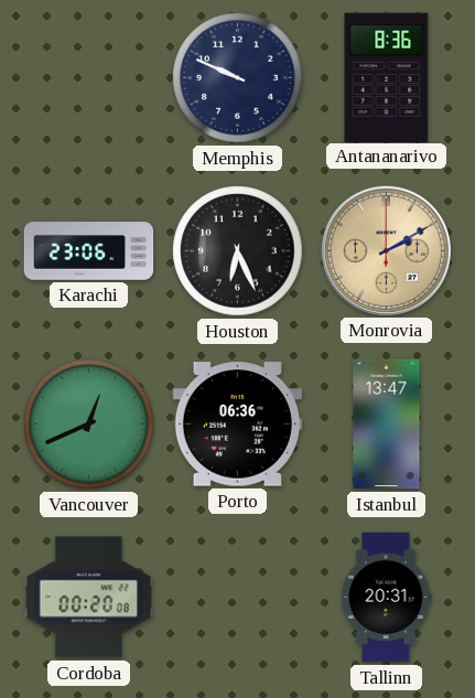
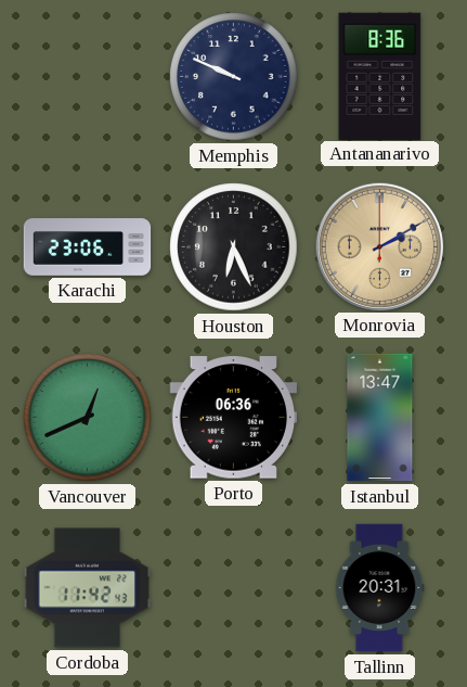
Cordoba: 00:20 -> 11:42
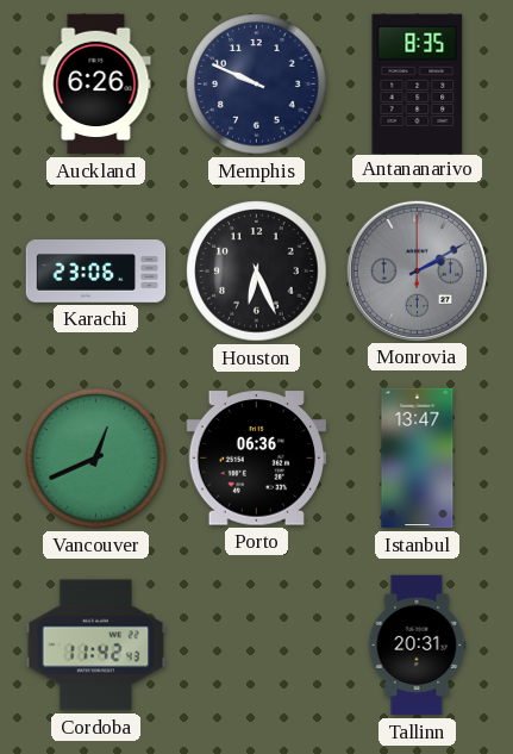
Auckland: none -> 6:26
Antananarivo: 8:36 -> 8:35
Monrovia dial: champagne -> grey
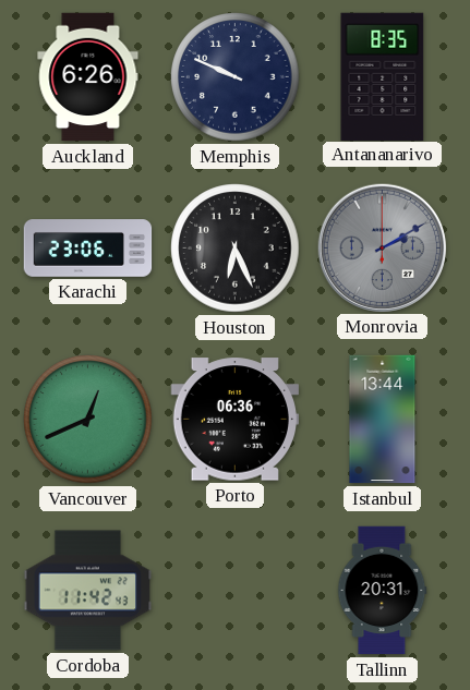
Istanbul: 13:47 -> 13:44
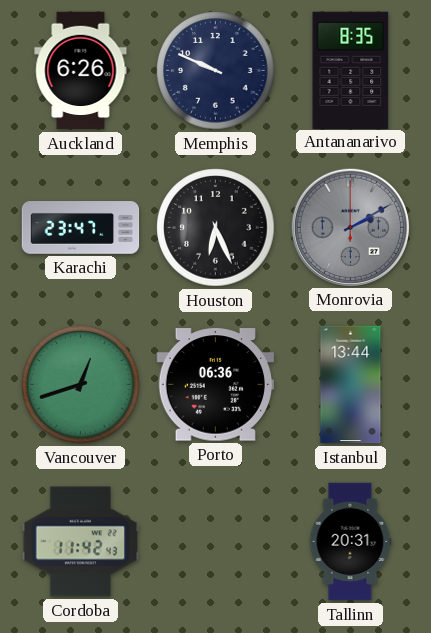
Karachi: 23:06 -> 23:47
Vancouver: 12:41 -> 12:42
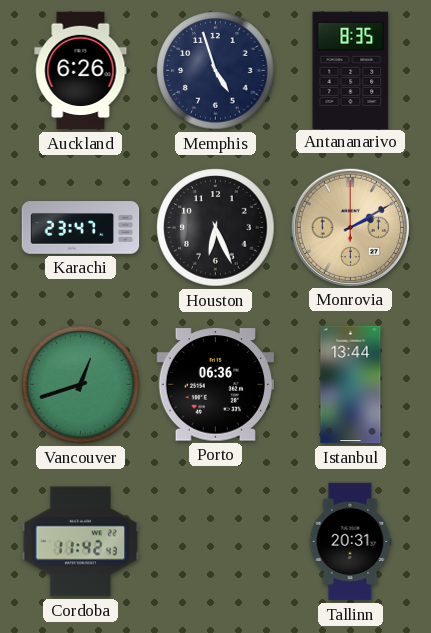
Memphis: 9:49 -> 4:57
Monrovia dial: grey -> champagne
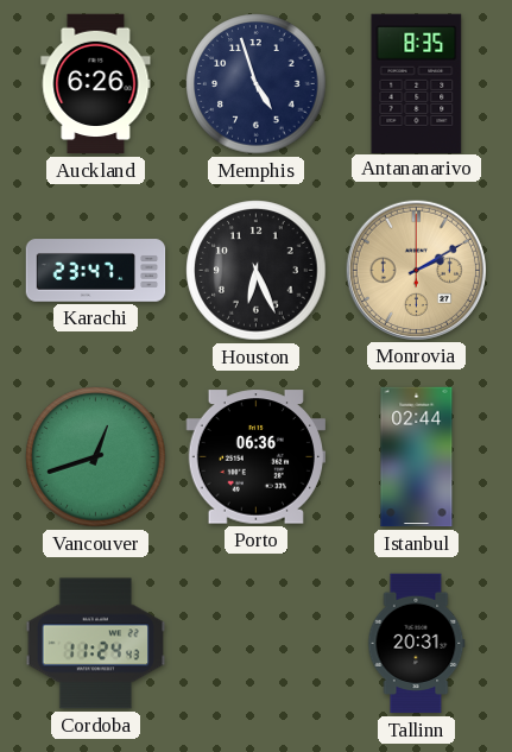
Istanbul: 13:44 -> 02:44
Cordoba: 11:42 -> 11:24
